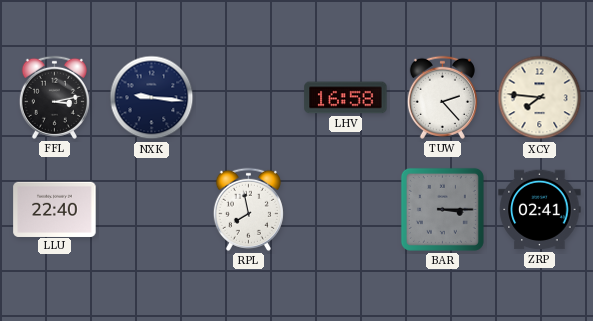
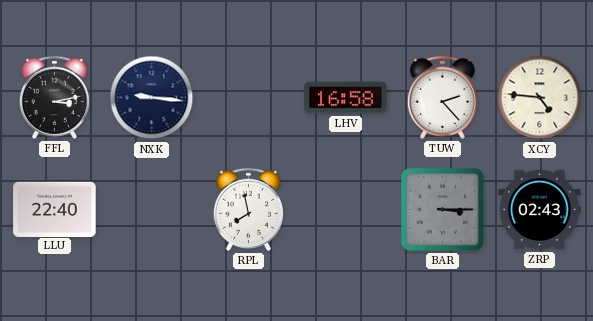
XCY: 7:46 -> 4:46
ZRP: 02:41 -> 02:43
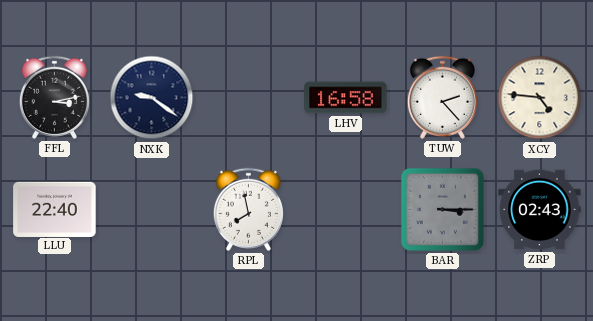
NXK: 9:16 -> 9:21
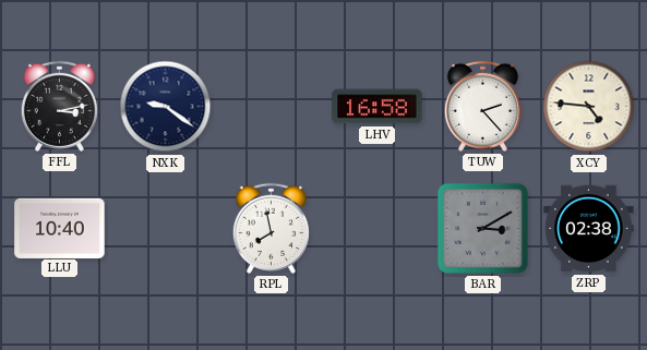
LLU: 22:40 -> 10:40
BAR: 3:15 -> 3:10
ZRP: 02:43 -> 02:38
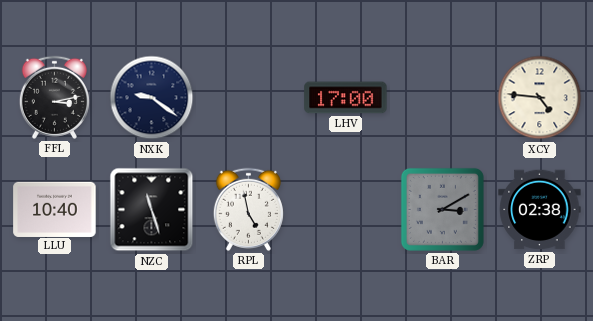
LHV: 16:58 -> 17:00
TUW: 2:23 -> none
NZC: none -> 11:27
RPL: 7:58 -> 4:58
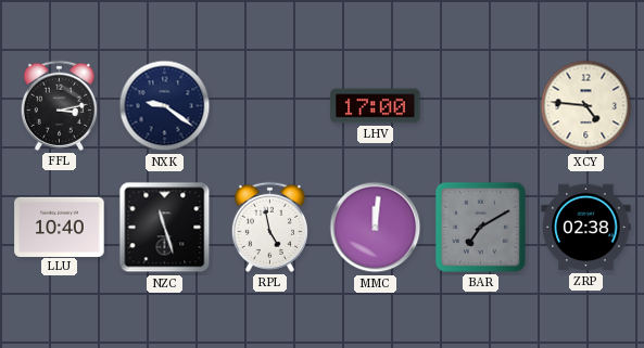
MMC: none -> 12:01
BAR: 3:10 -> 7:10
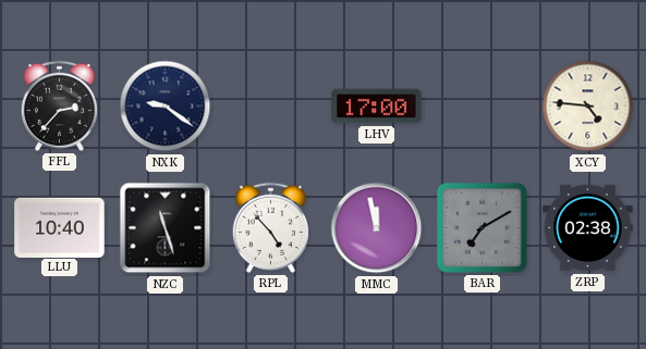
FFL: 3:13 -> 2:37
RPL: 4:58 -> 4:53
MMC: 12:01 -> 11:58
